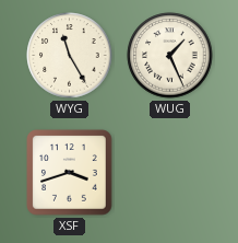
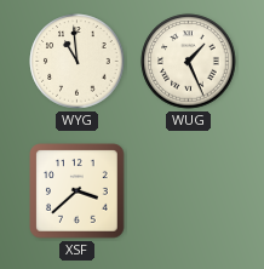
WYG: 11:25 -> 10:59
XSF: 3:42 -> 3:38
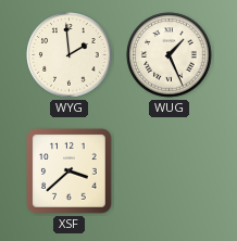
WYG: 10:59 -> 1:59
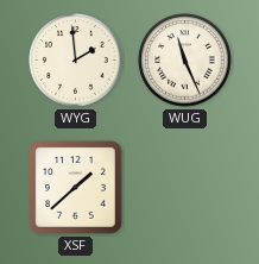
WUG: 1:26 -> 11:26
XSF: 3:38 -> 1:38
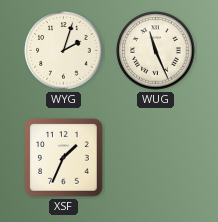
WYG: 1:59 -> 2:03
XSF: 1:38 -> 1:34
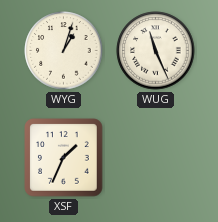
WYG: 2:03 -> 1:03
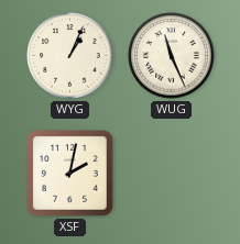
WYG: 1:03 -> 1:04
XSF: 1:34 -> 2:02
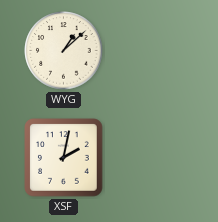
WYG: 1:04 -> 1:08
WUG: 11:26 -> none
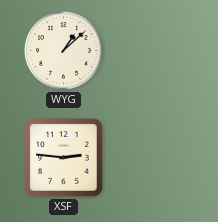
XSF: 2:02 -> 2:46
